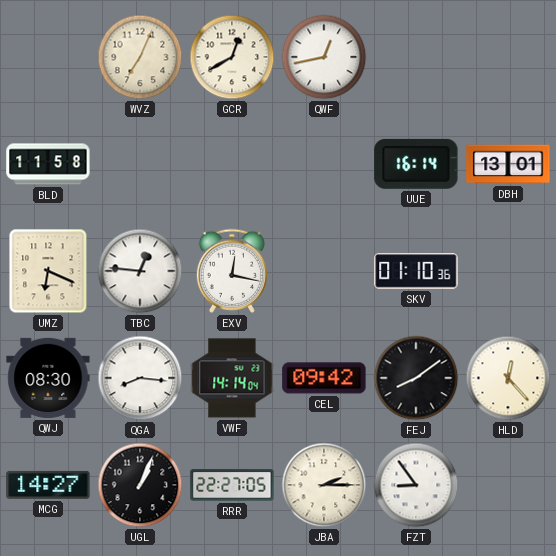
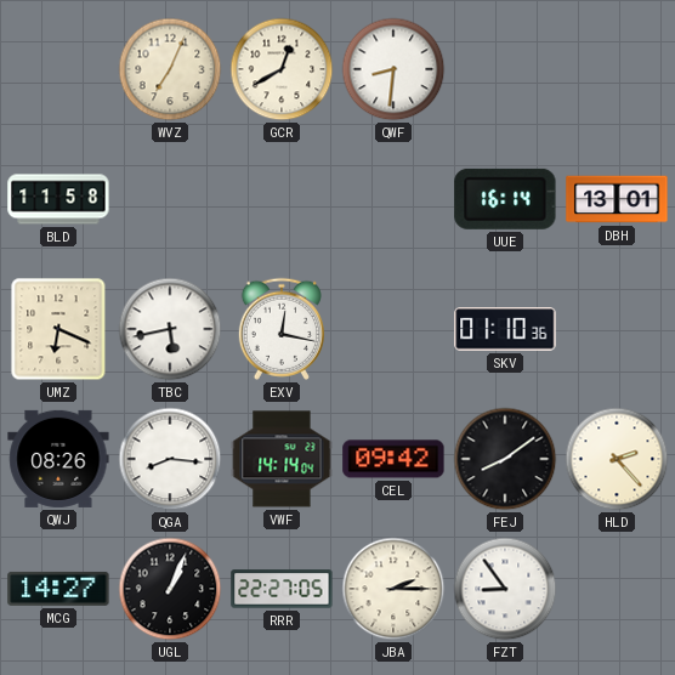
QWF: 12:43 -> 8:31
TBC: 12:46 -> 5:43
QWJ: 08:30 -> 08:26
HLD: 12:23 -> 2:23
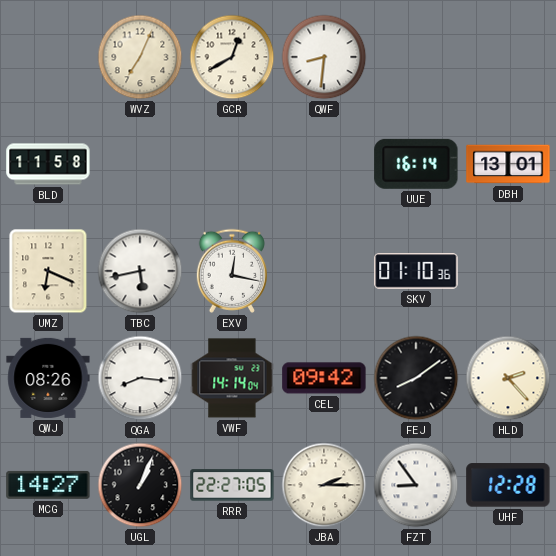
UHF: none -> 12:28
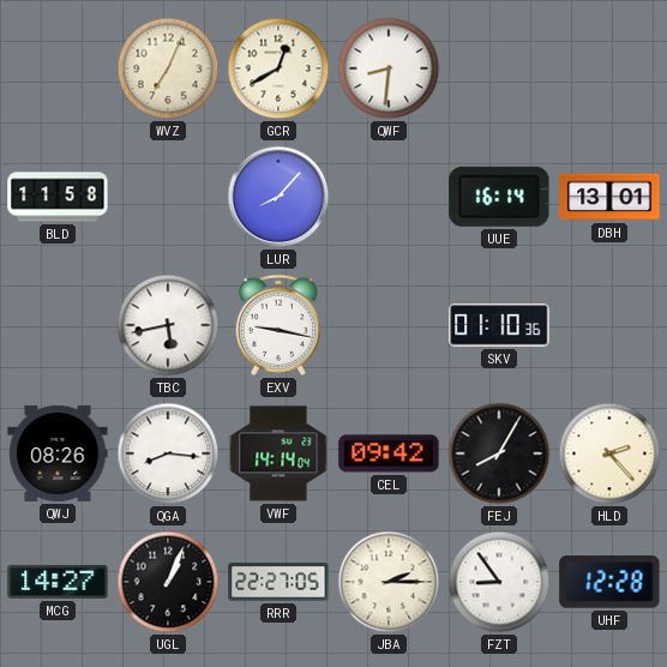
LUR: none -> 8:07
UMZ: 6:19 -> none
EXV: 12:17 -> 9:17
FEJ: 8:09 -> 8:05
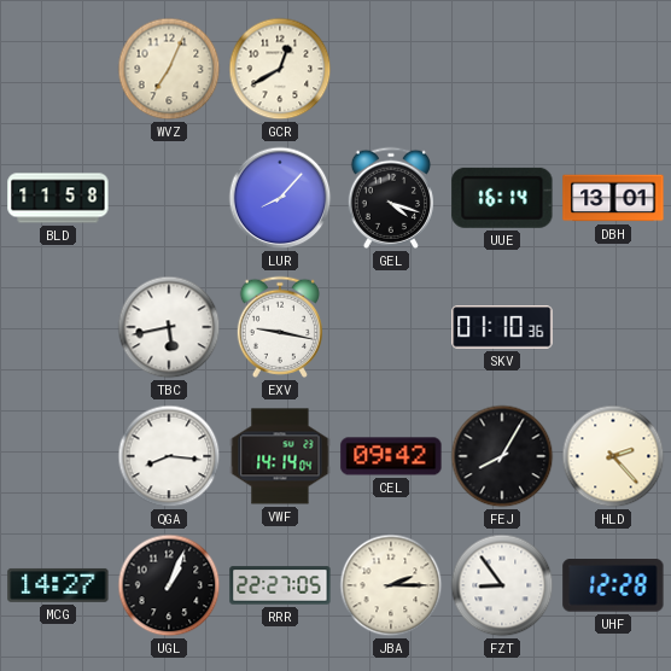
QWF: 8:31 -> none
GEL: none -> 4:18
QWJ: 08:26 -> none
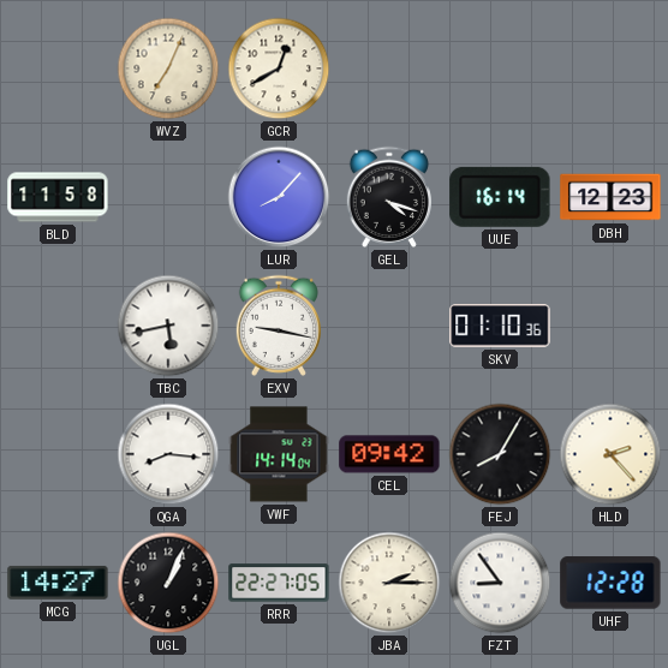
DBH: 13:01 -> 12:23
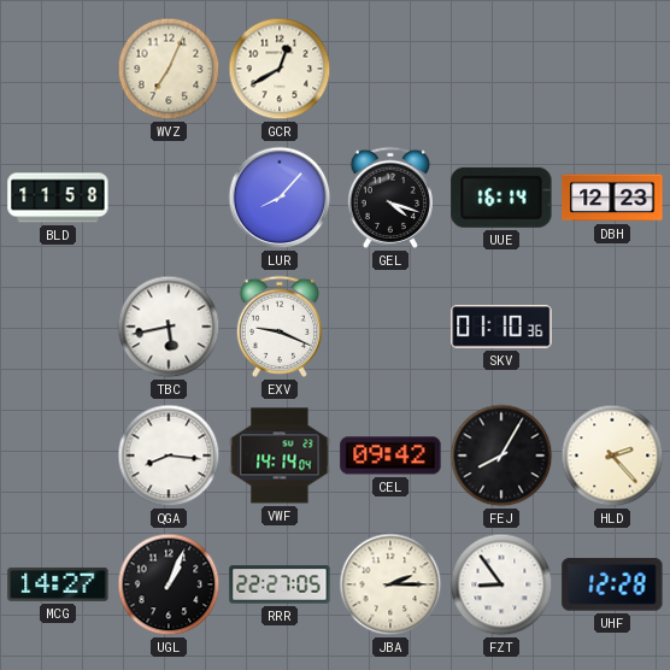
EXV: 9:17 -> 9:19
